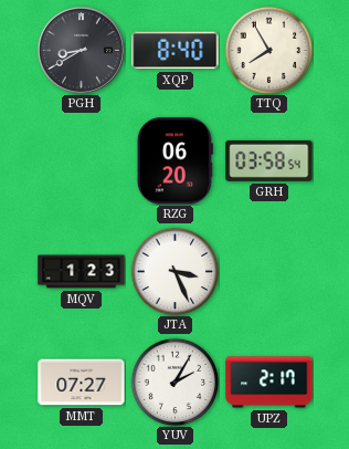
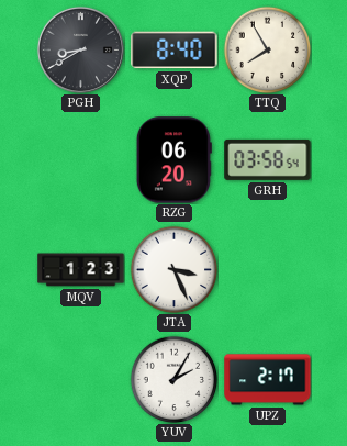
MMT: 07:27 -> none
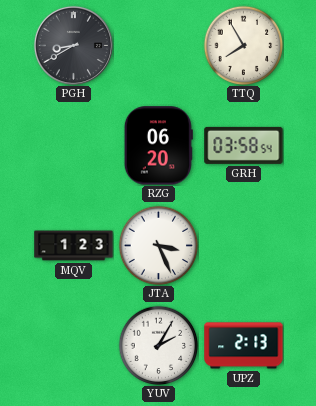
XQP: 8:40 -> none
UPZ: 2:17 -> 2:13
